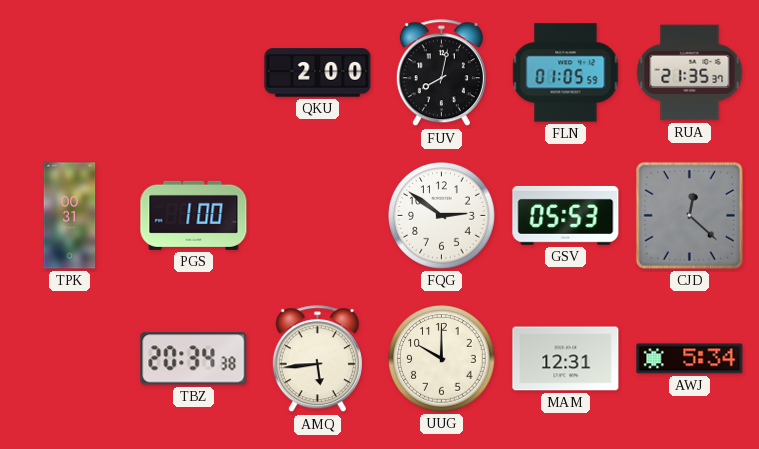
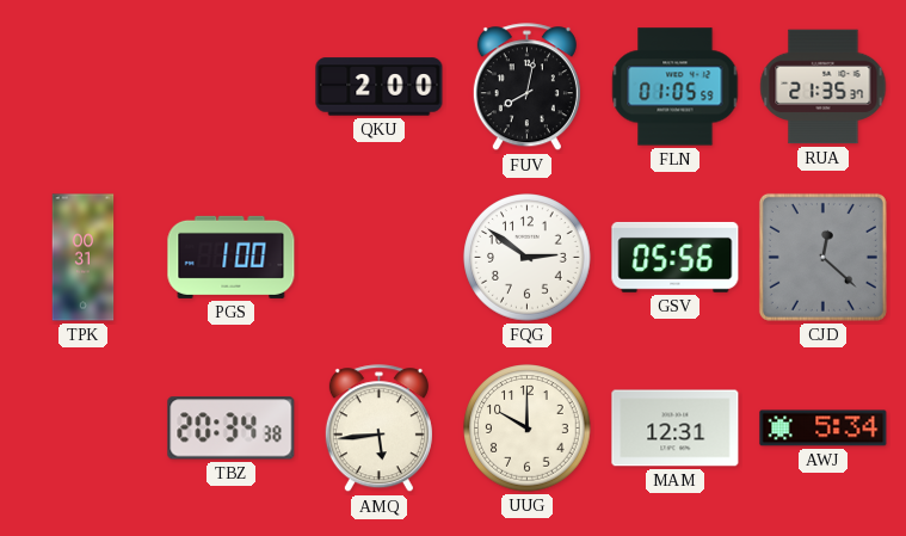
GSV: 05:53 -> 05:56
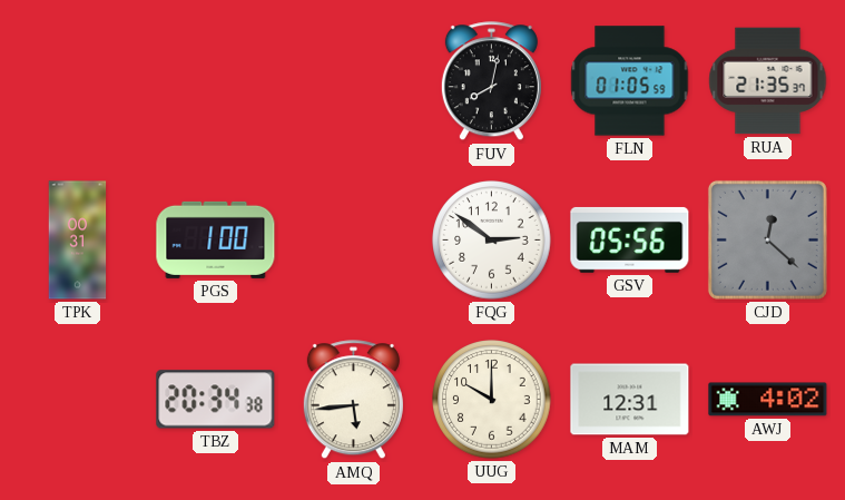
QKU: 2:00 -> none
AWJ: 5:34 -> 4:02
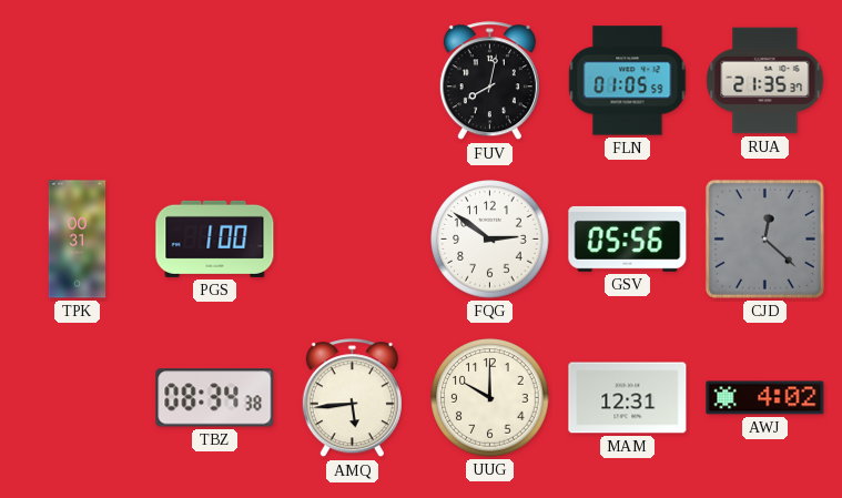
TBZ: 20:34 -> 08:34
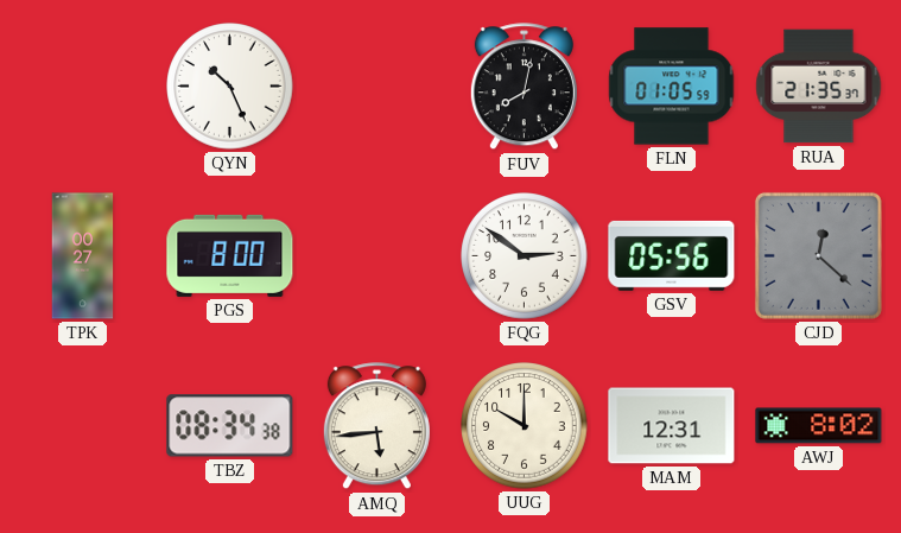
QYN: none -> 10:26
TPK: 00:31 -> 00:27
PGS: 1:00 -> 8:00
AWJ: 4:02 -> 8:02
